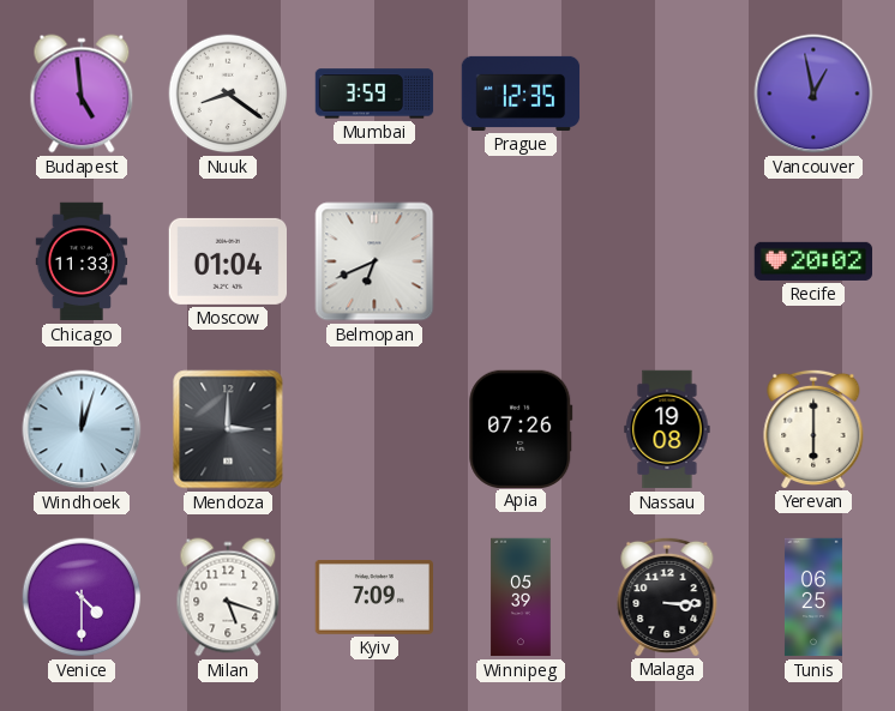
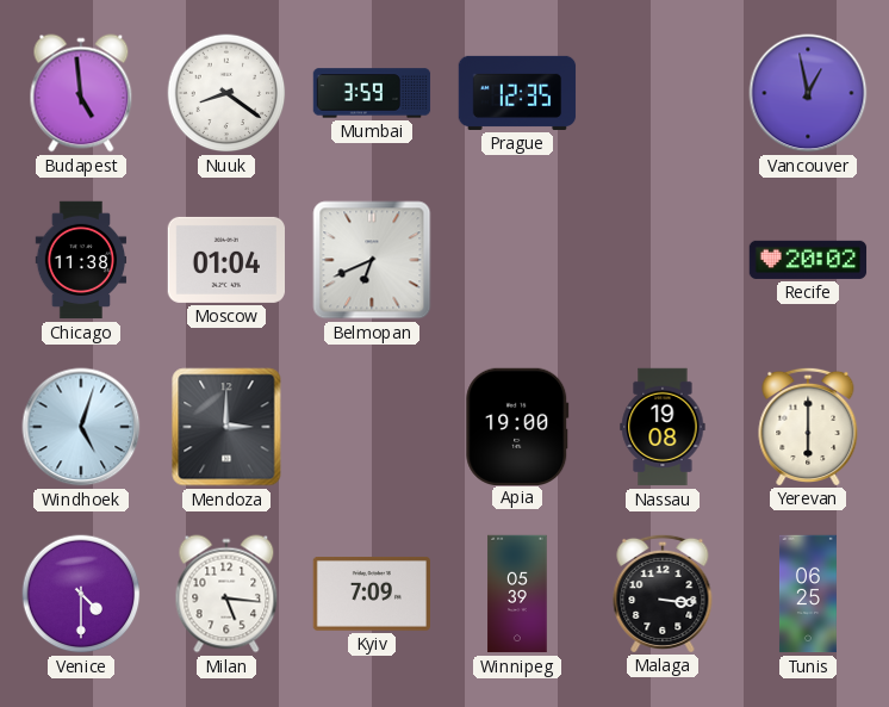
Chicago: 11:33 -> 11:38
Windhoek: 12:03 -> 5:03
Apia: 07:26 -> 19:00
Milan: 5:18 -> 5:16
Malaga: 3:15 -> 3:16
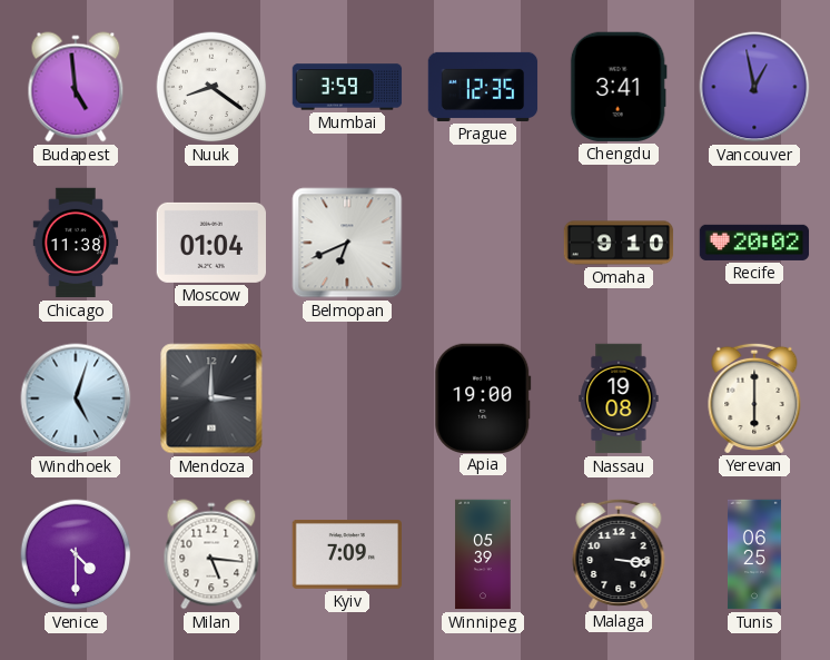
Chengdu: none -> 3:41
Omaha: none -> 9:10
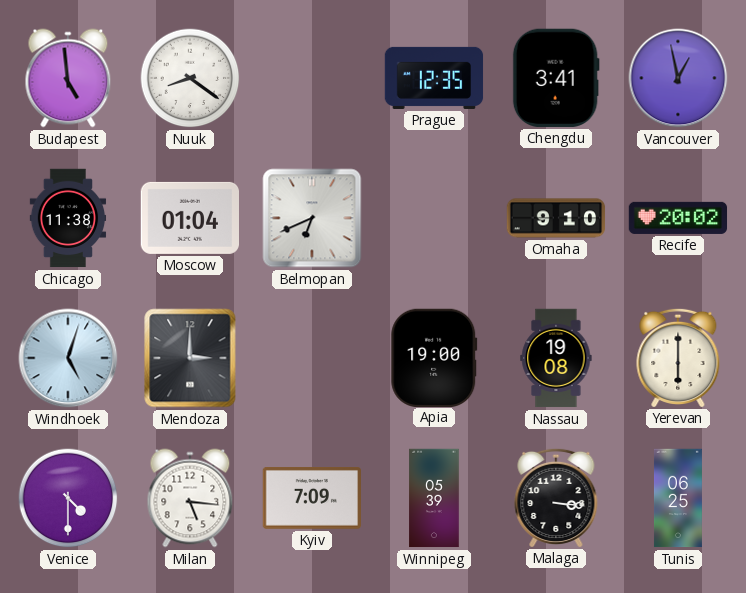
Mumbai: 3:59 -> none
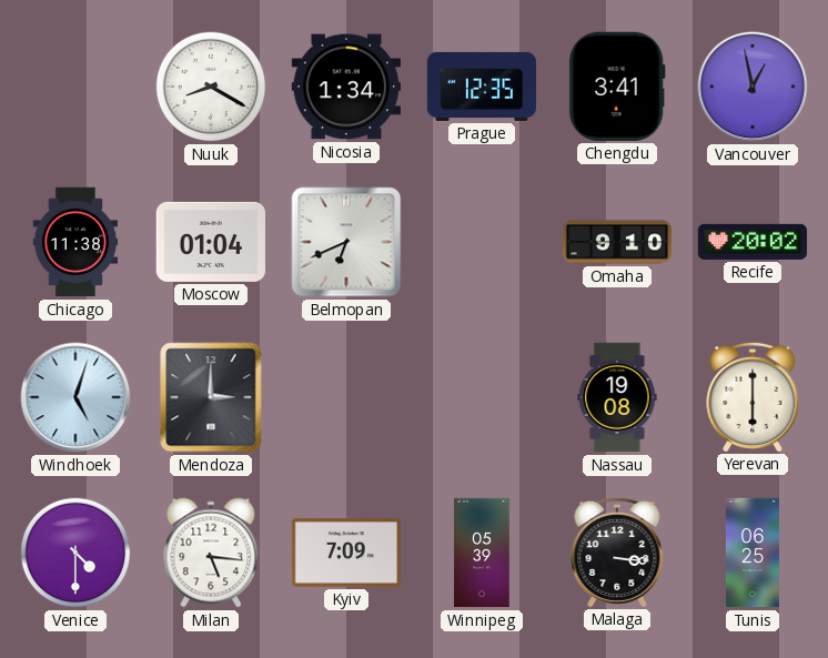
Budapest: 4:59 -> none
Nuuk: 8:21 -> 8:20
Nicosia: none -> 1:34
Apia: 19:00 -> none
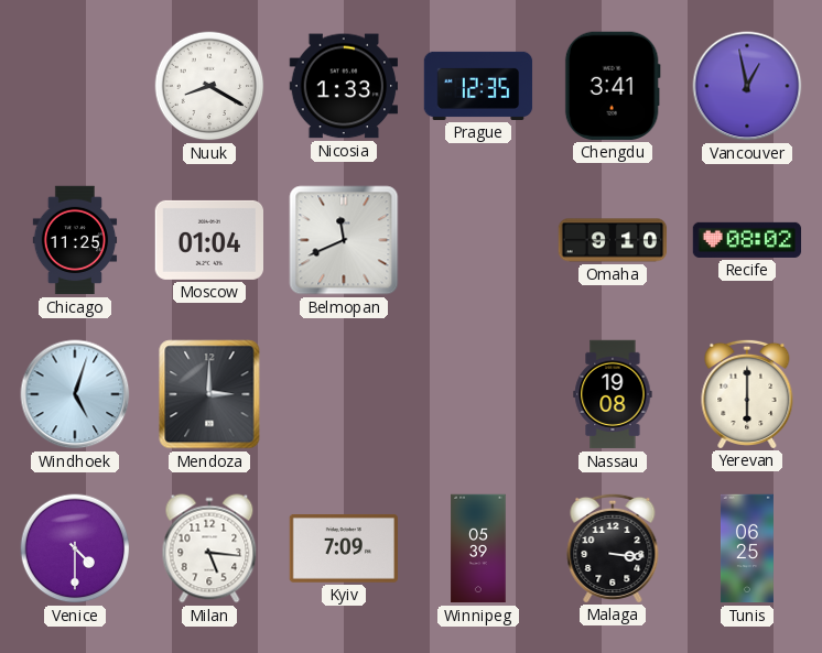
Nicosia: 1:34 -> 1:33
Chicago: 11:38 -> 11:25
Belmopan: 6:41 -> 11:41
Recife: 20:02 -> 08:02
